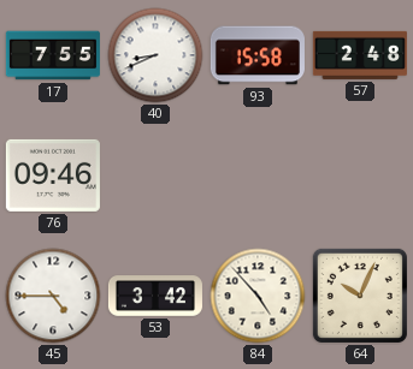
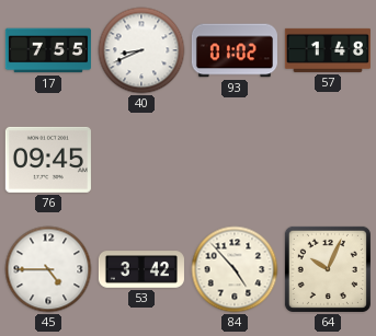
93: 15:58 -> 01:02
57: 2:48 -> 1:48
76: 09:46 -> 09:45
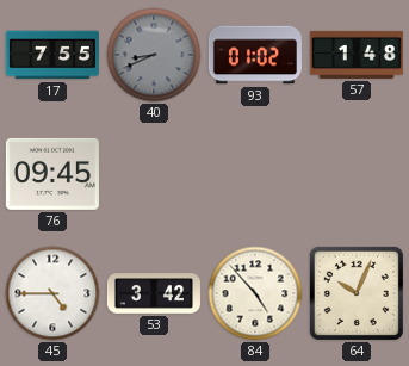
40 dial: white -> grey
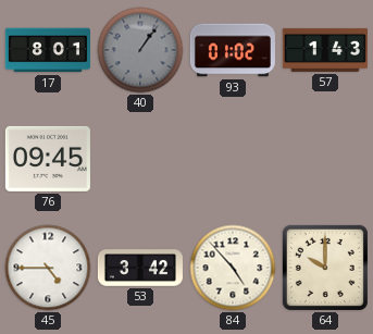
17: 7:55 -> 8:01
40: 8:41 -> 1:06
57: 1:48 -> 1:43
64: 10:04 -> 10:00
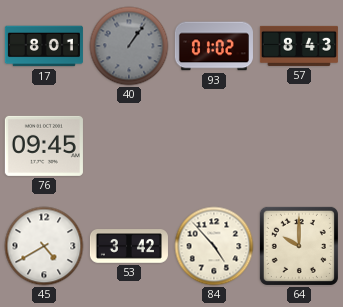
57: 1:43 -> 8:43
45: 4:45 -> 4:40
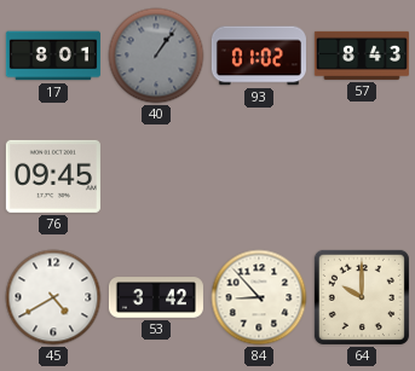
84: 4:53 -> 8:53
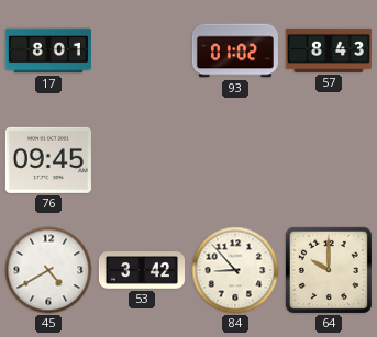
40: 1:06 -> none
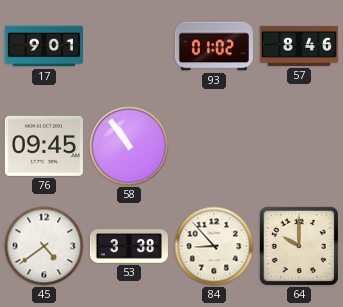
17: 8:01 -> 9:01
57: 8:43 -> 8:46
58: none -> 10:54
45: 4:40 -> 4:39
53: 3:42 -> 3:38
